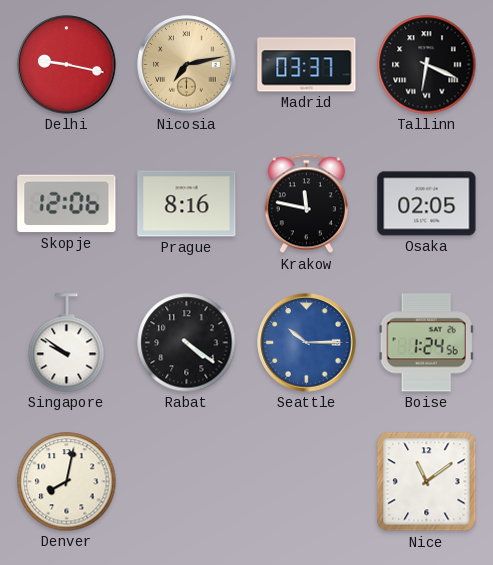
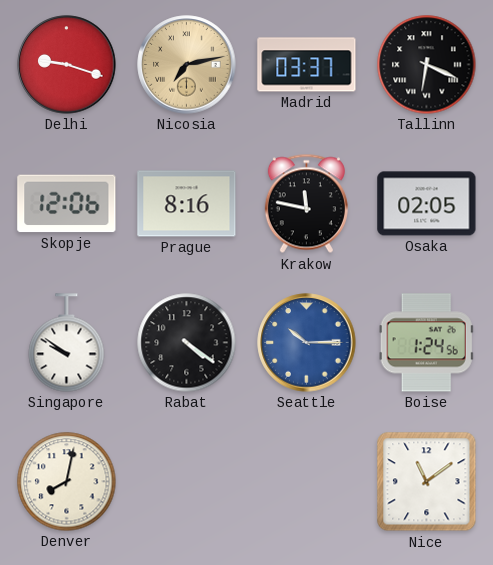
Delhi: 9:17 -> 9:18
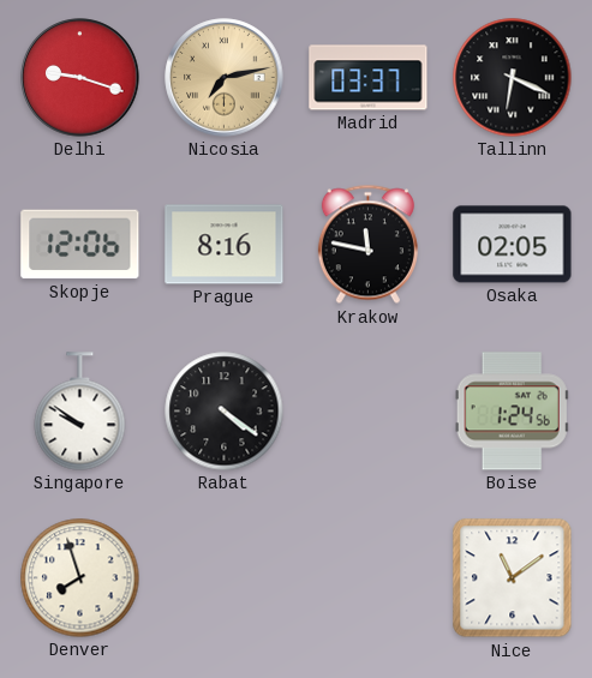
Seattle: 10:15 -> none
Denver: 8:02 -> 7:57
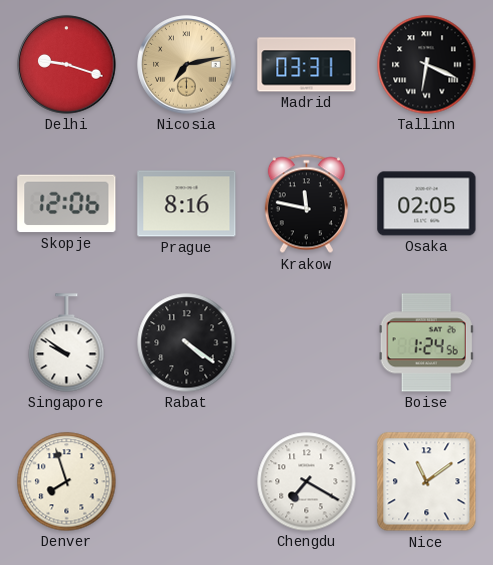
Madrid: 03:37 -> 03:31
Chengdu: none -> 7:20
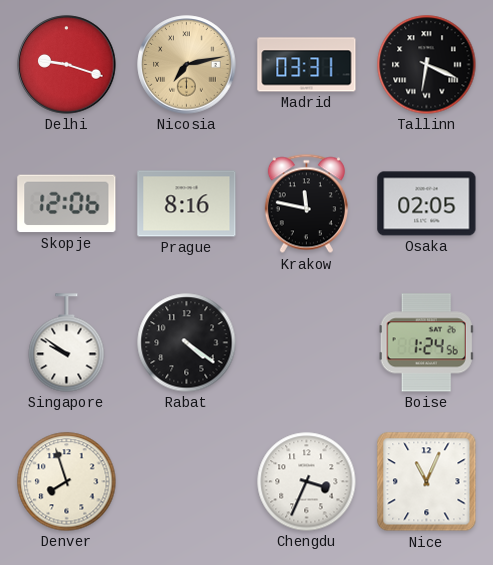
Chengdu: 7:20 -> 3:34
Nice: 11:09 -> 11:04
